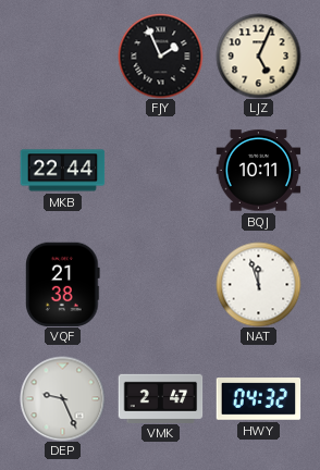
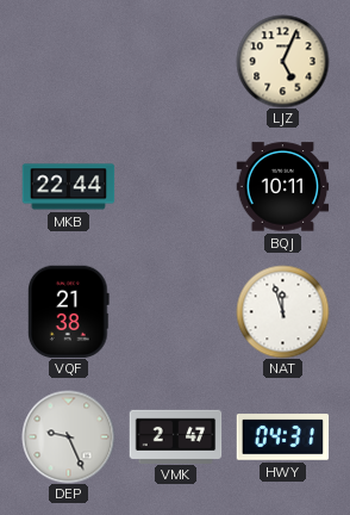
FJY: 1:56 -> none
HWY: 04:32 -> 04:31
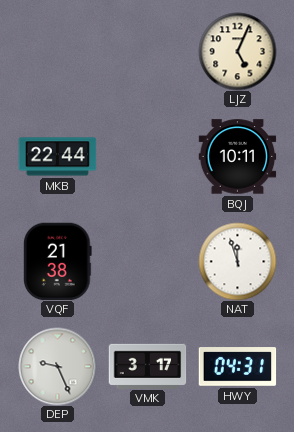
VMK: 2:47 -> 3:17
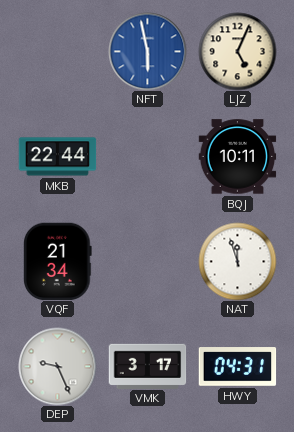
NFT: none -> 5:58
VQF: 21:38 -> 21:34
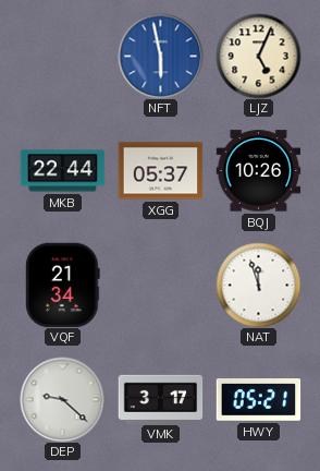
XGG: none -> 05:37
BQJ: 10:11 -> 10:26
DEP: 9:26 -> 9:22
HWY: 04:31 -> 05:21
